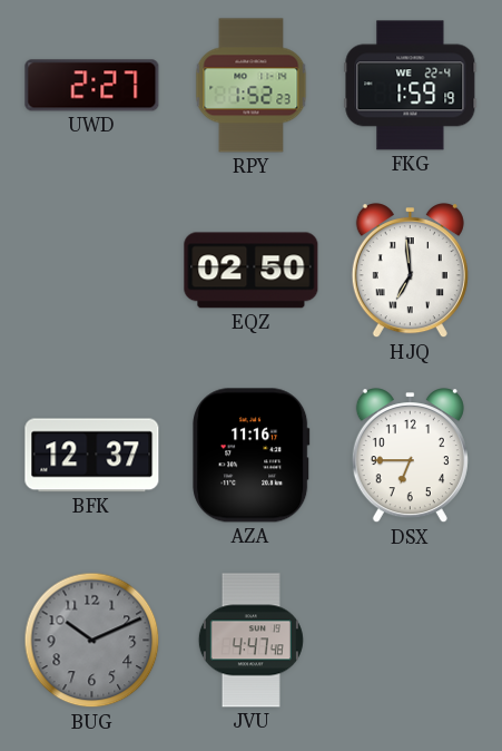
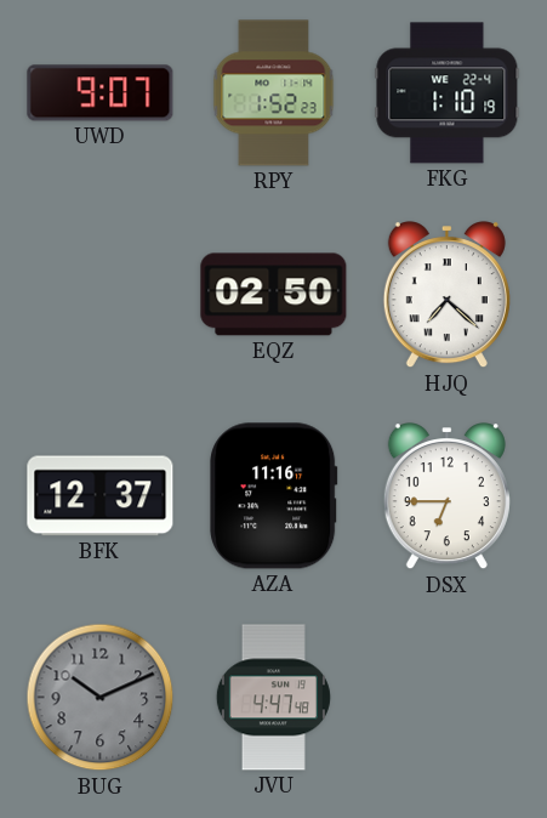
UWD: 2:27 -> 9:07
FKG: 1:59 -> 1:10
HJQ: 6:59 -> 7:22
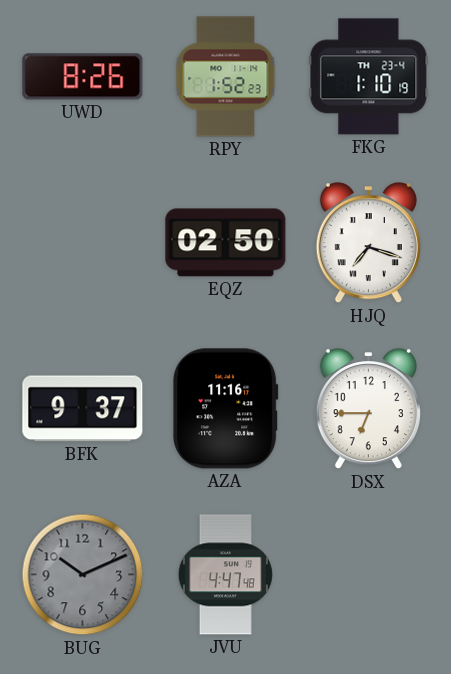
UWD: 9:07 -> 8:26
FKG date: WE 22-4 -> TH 23-4
HJQ: 7:22 -> 7:18
BFK: 12:37 -> 9:37
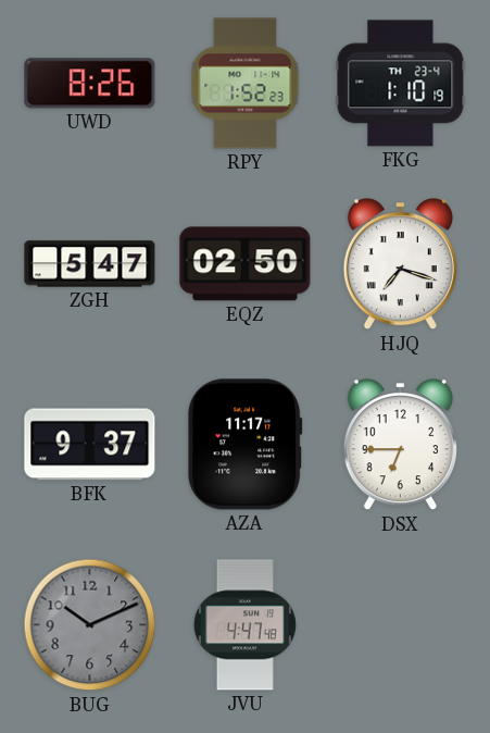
ZGH: none -> 5:47
AZA: 11:16 -> 11:17
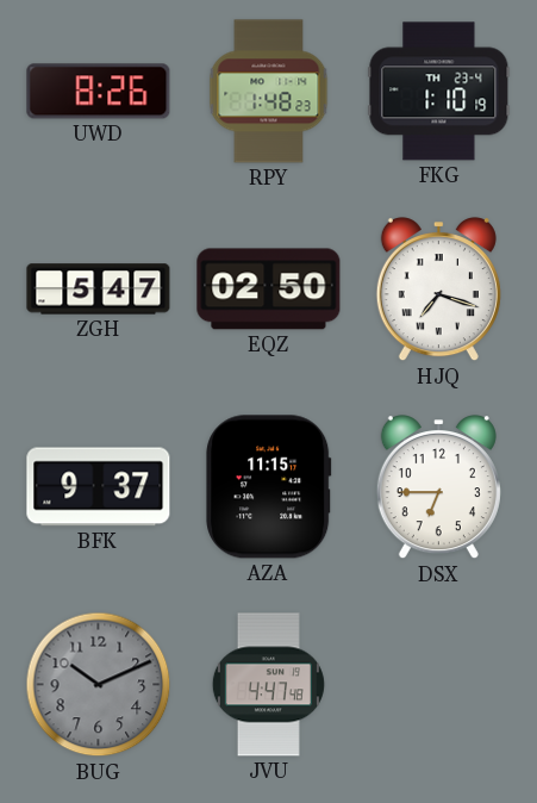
RPY: 1:52 -> 1:48
AZA: 11:17 -> 11:15
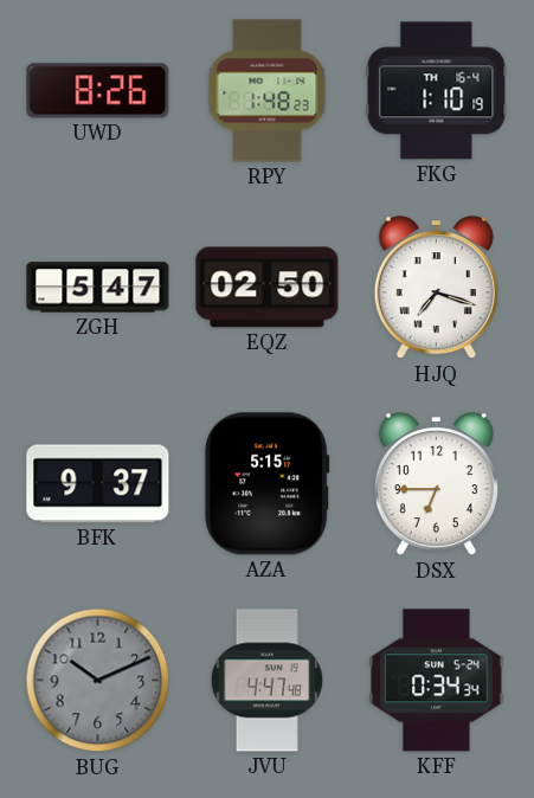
FKG date: TH 23-4 -> TH 16-4
AZA: 11:15 -> 5:15
KFF: none -> 0:34
